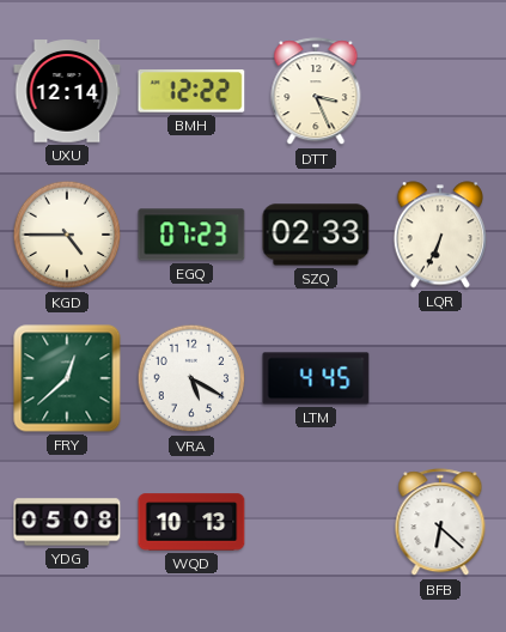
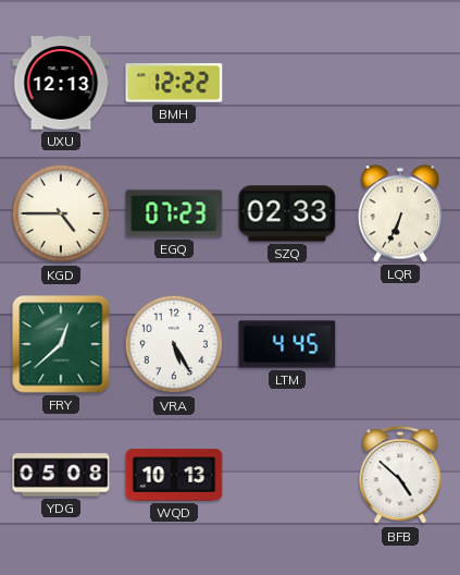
UXU: 12:14 -> 12:13
DTT: 3:26 -> none
VRA: 5:20 -> 5:25
BFB: 6:22 -> 4:52
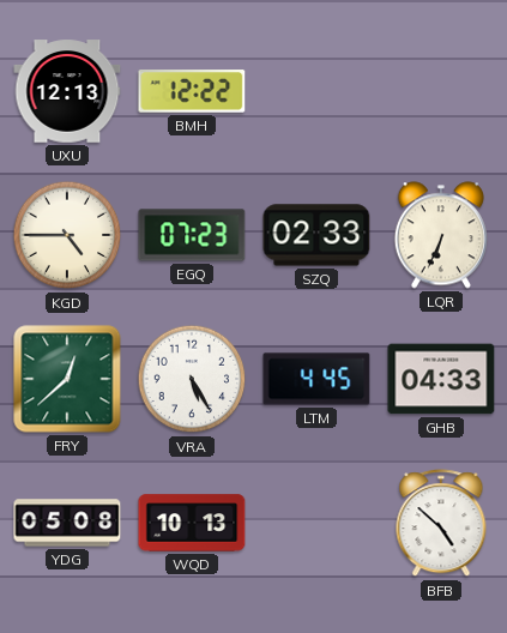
GHB: none -> 04:33
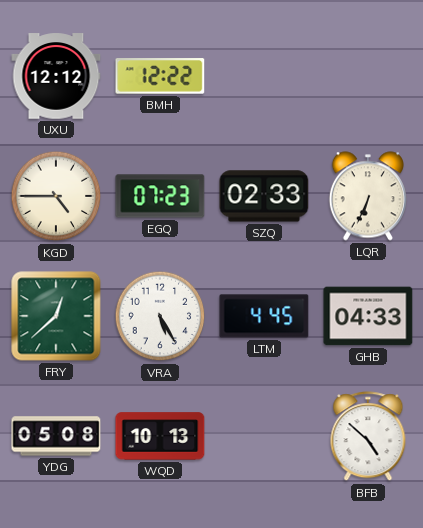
UXU: 12:13 -> 12:12
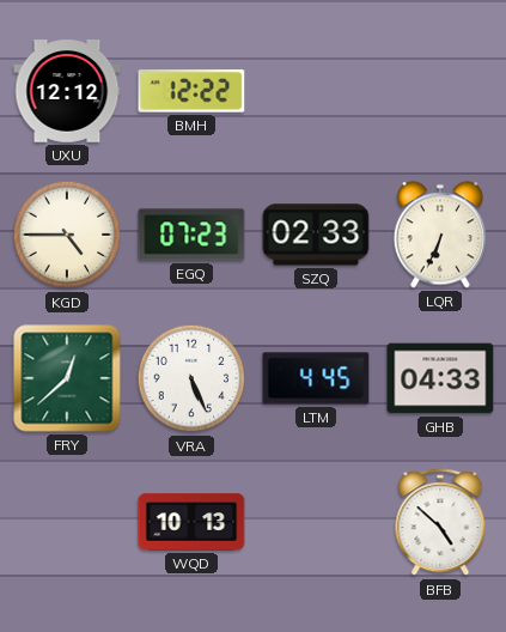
VRA: 5:25 -> 5:26
YDG: 05:08 -> none
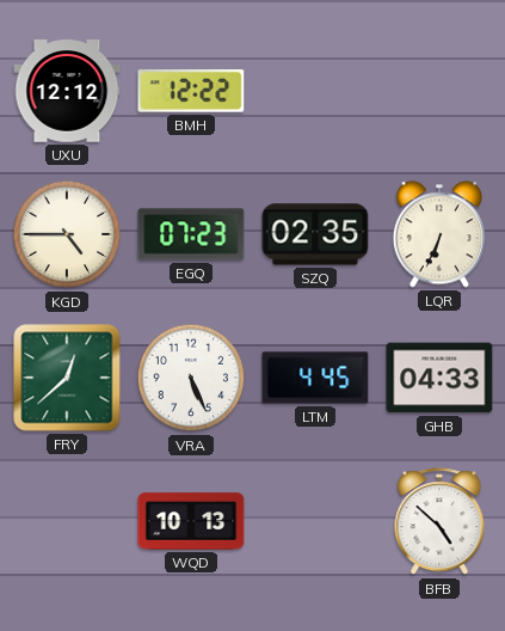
SZQ: 02:33 -> 02:35
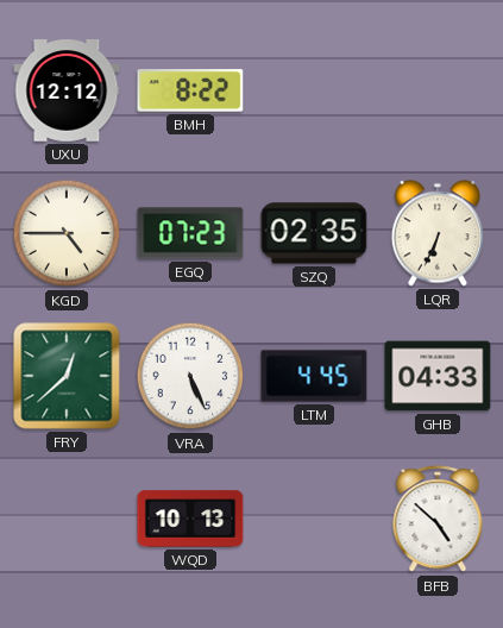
BMH: 12:22 -> 8:22
